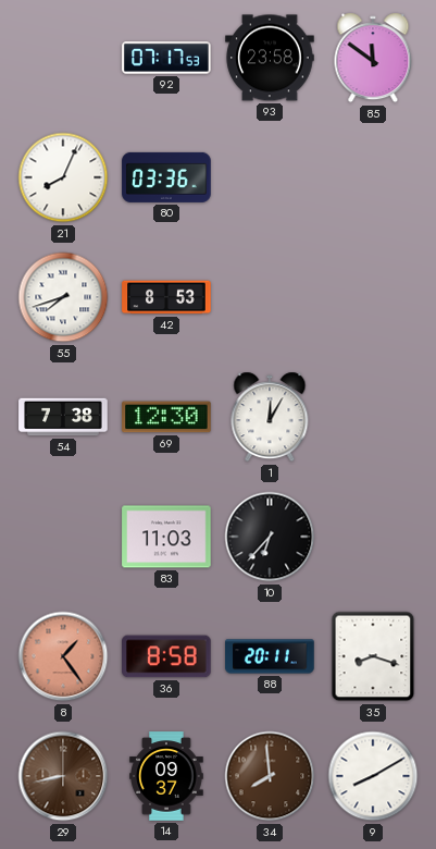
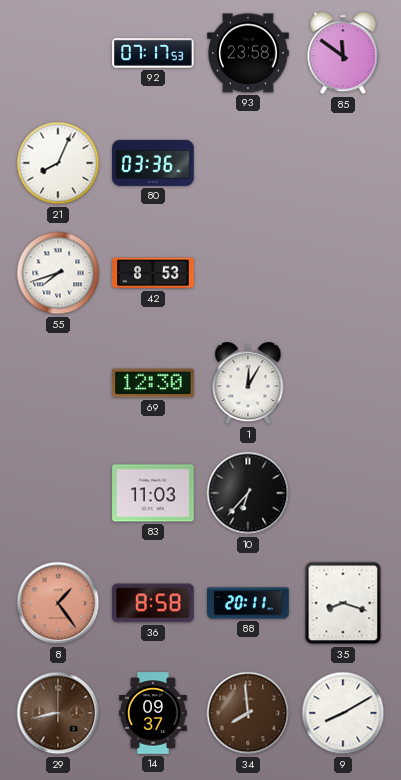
54: 7:38 -> none
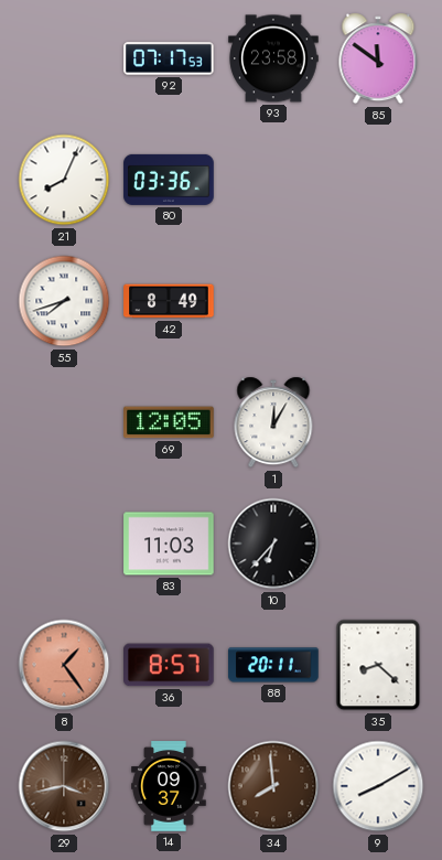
42: 8:53 -> 8:49
69: 12:30 -> 12:05
36: 8:58 -> 8:57
35: 8:18 -> 8:22
29: 8:43 -> 3:43
